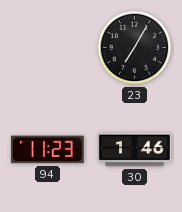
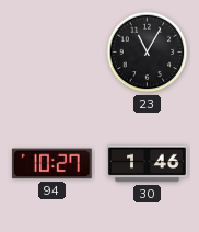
23: 7:05 -> 11:05
94: 11:23 -> 10:27
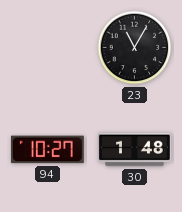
30: 1:46 -> 1:48
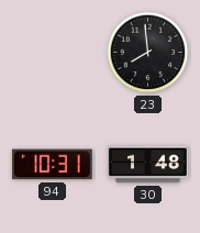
23: 11:05 -> 7:59
94: 10:27 -> 10:31
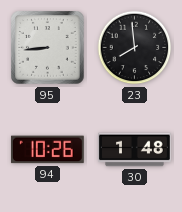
95: none -> 8:44
94: 10:31 -> 10:26
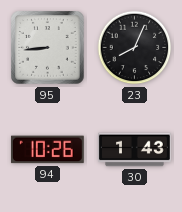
23: 7:59 -> 8:04
30: 1:48 -> 1:43
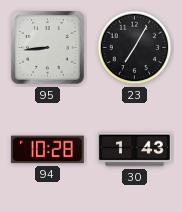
23: 8:04 -> 7:05
94: 10:26 -> 10:28
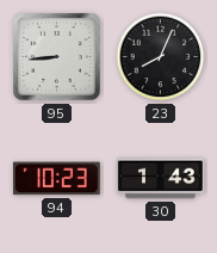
23: 7:05 -> 8:04
94: 10:28 -> 10:23
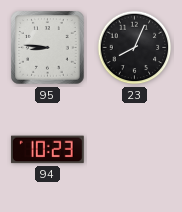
95: 8:44 -> 8:46
30: 1:43 -> none
